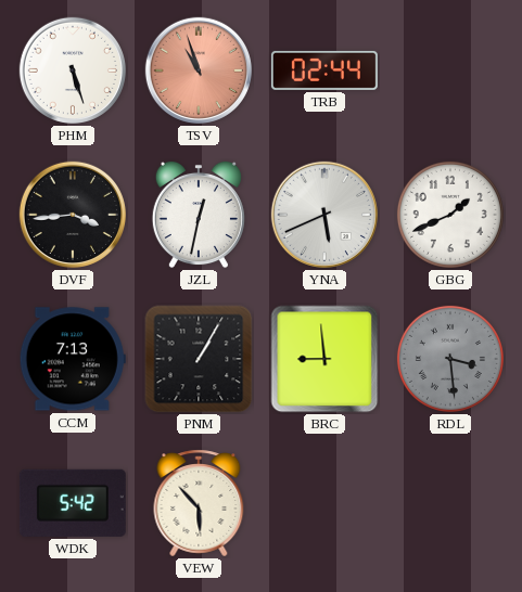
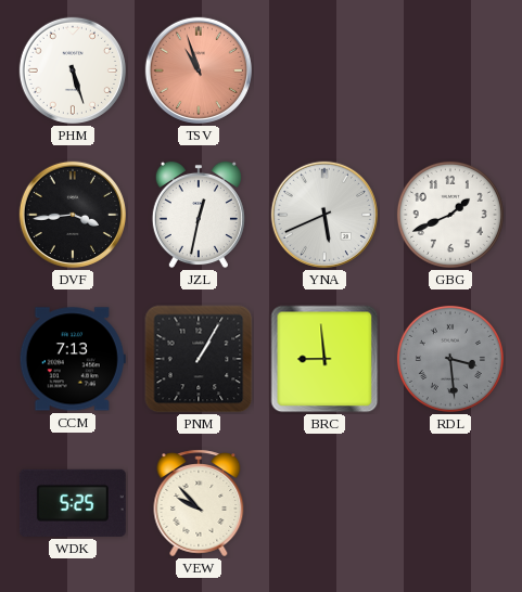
TRB: 02:44 -> none
WDK: 5:42 -> 5:25
VEW: 5:53 -> 9:53
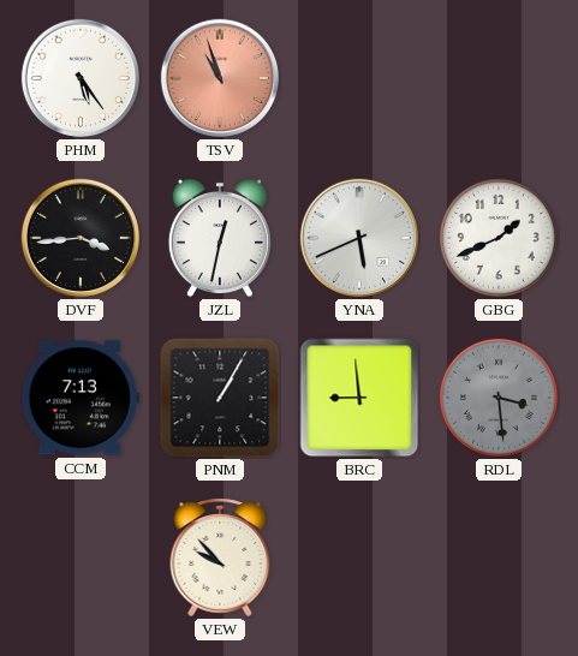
PHM: 5:27 -> 5:24
WDK: 5:25 -> none
